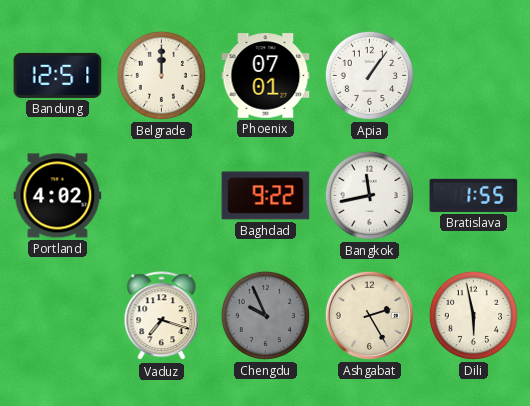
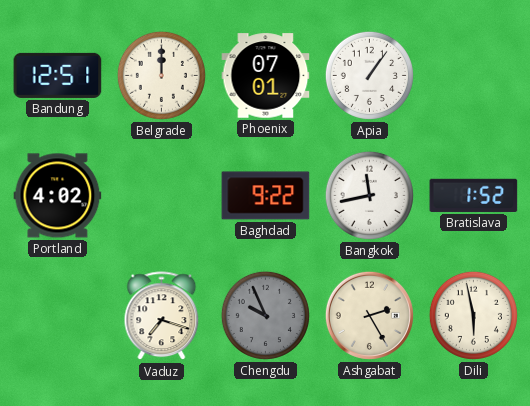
Bratislava: 1:55 -> 1:52
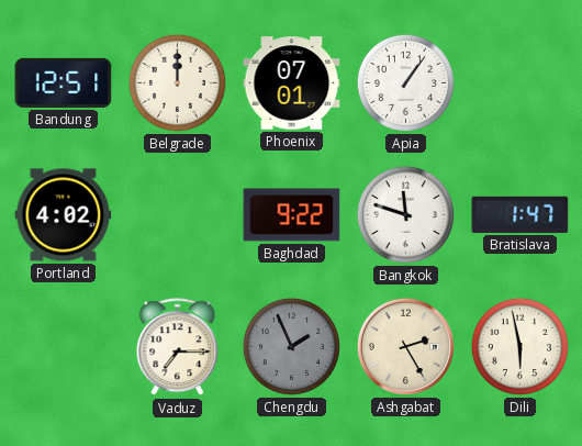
Bangkok: 11:43 -> 11:48
Bratislava: 1:52 -> 1:47
Vaduz: 7:18 -> 7:15
Chengdu: 9:56 -> 1:56
